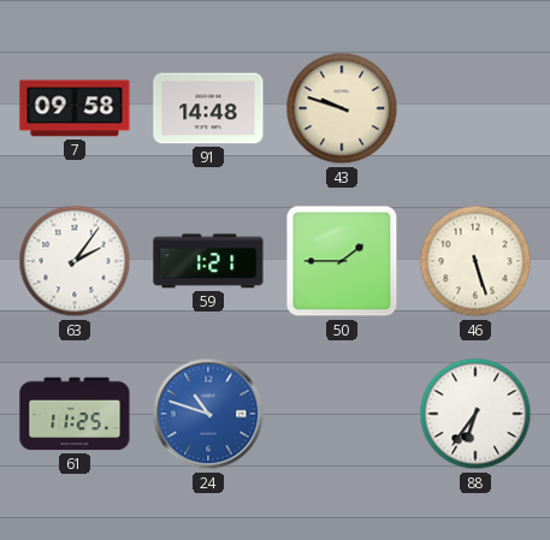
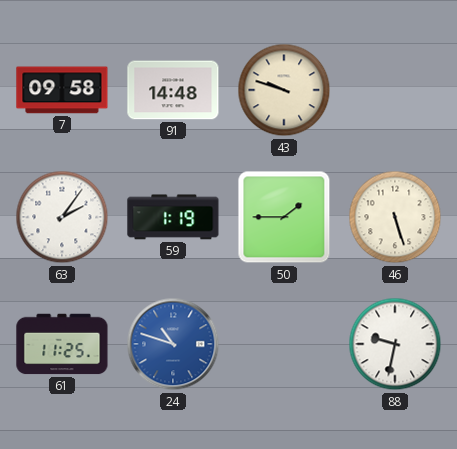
59: 1:21 -> 1:19
88: 6:36 -> 9:32
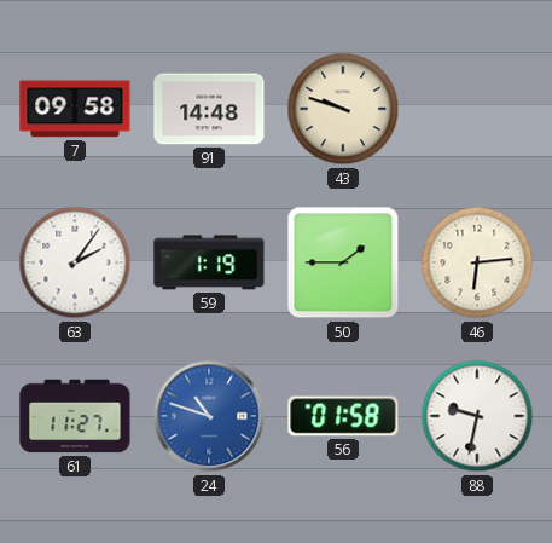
46: 5:27 -> 6:14
61: 11:25 -> 11:27
56: none -> 01:58
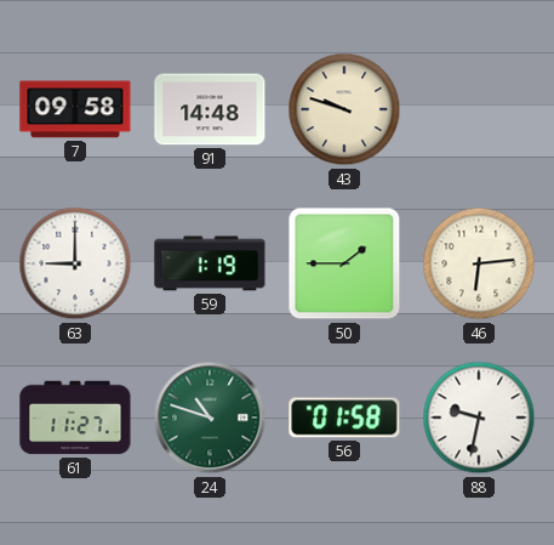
63: 2:06 -> 9:00
24 dial: blue -> green
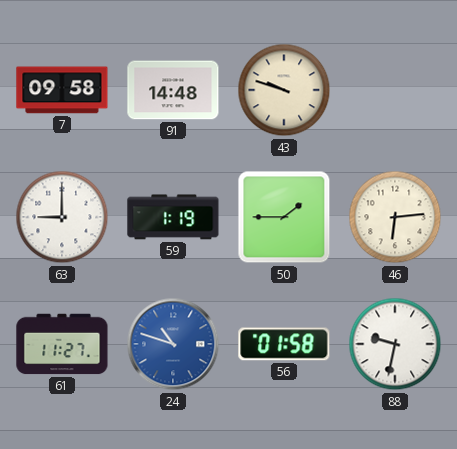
24 dial: green -> blue
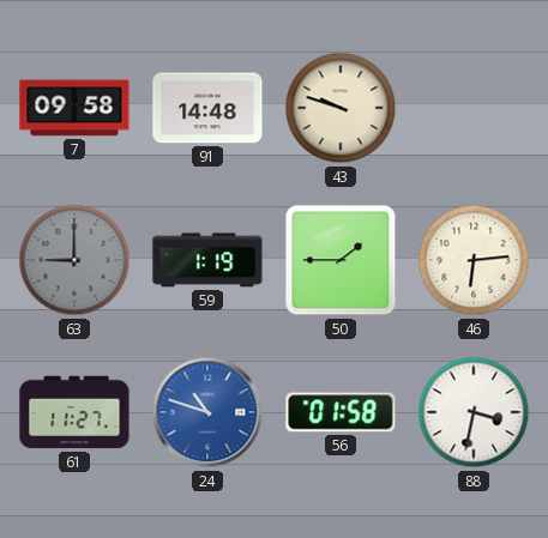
63 dial: white -> grey
88: 9:32 -> 3:32
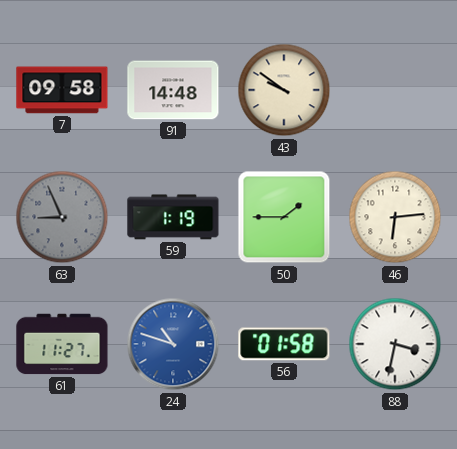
43: 9:48 -> 9:51
63: 9:00 -> 8:56
